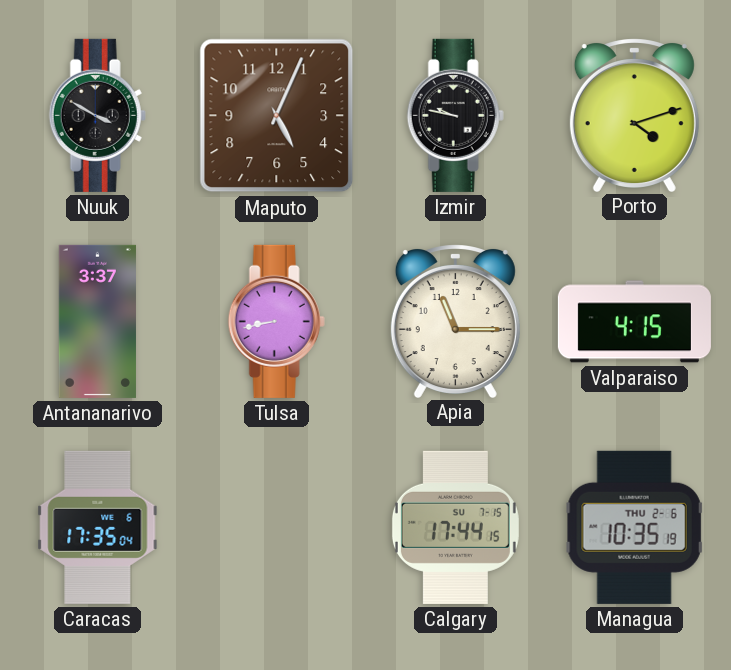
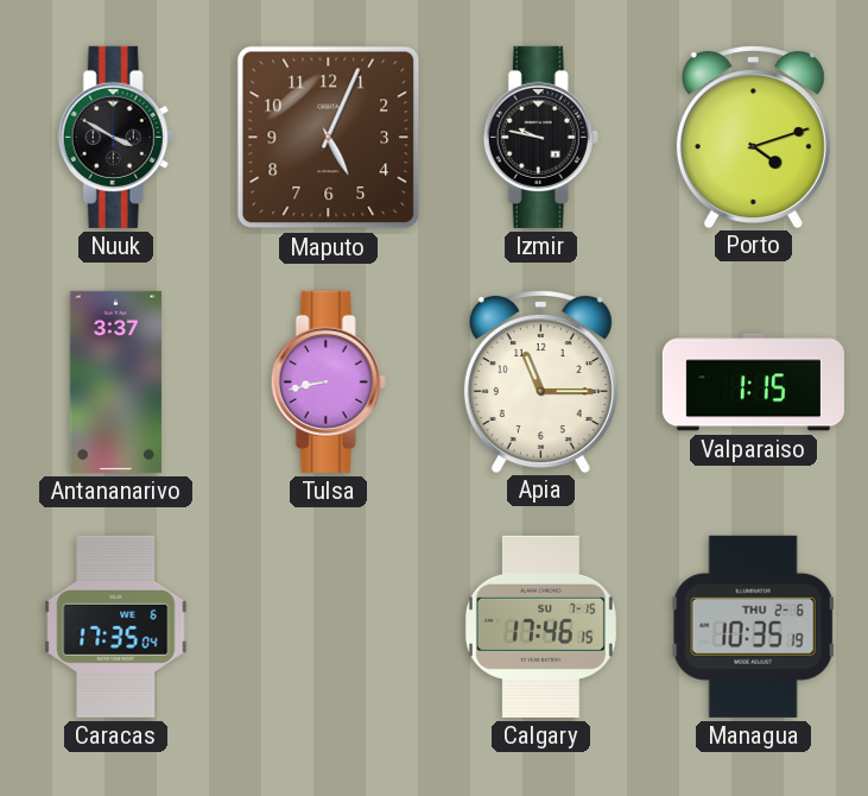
Valparaiso: 4:15 -> 1:15
Calgary: 17:44 -> 17:46
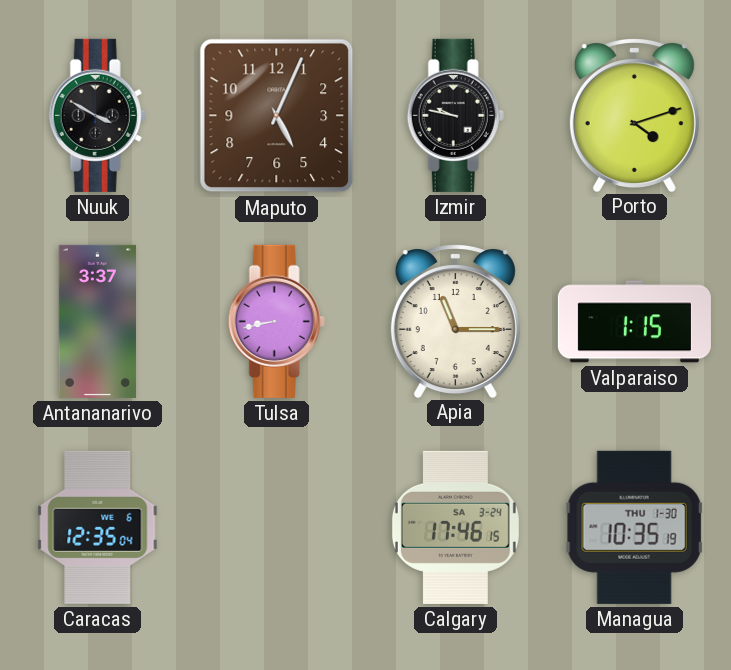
Caracas: 17:35 -> 12:35
Calgary date: SU 7-15 -> SA 3-24
Managua date: THU 2-6 -> THU 1-30
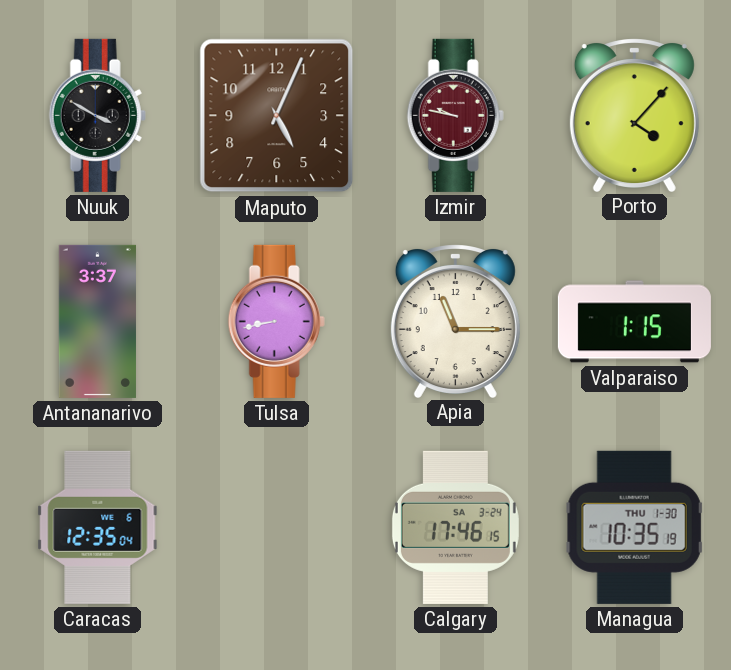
Izmir dial: black -> burgundy
Porto: 4:12 -> 4:07
